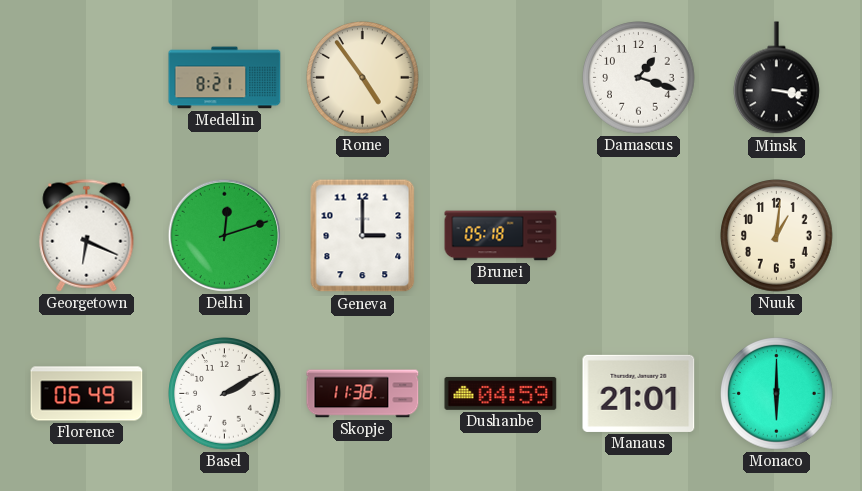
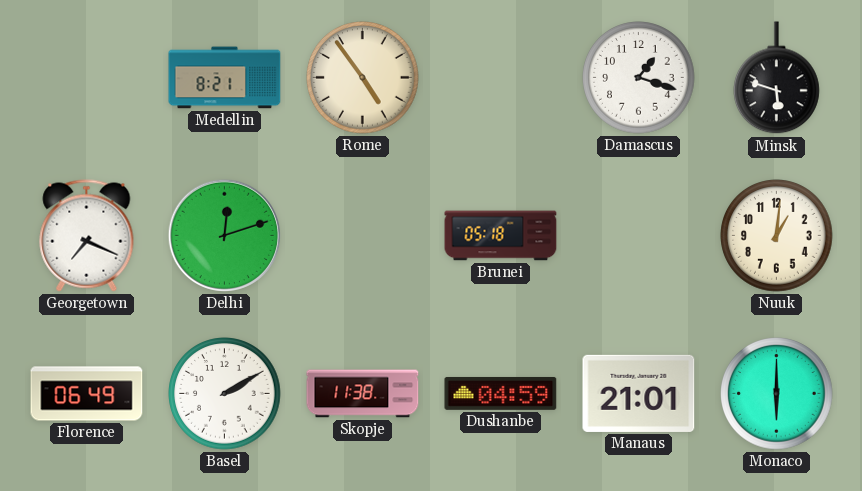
Minsk: 3:17 -> 5:48
Georgetown: 6:19 -> 7:19
Geneva: 3:00 -> none
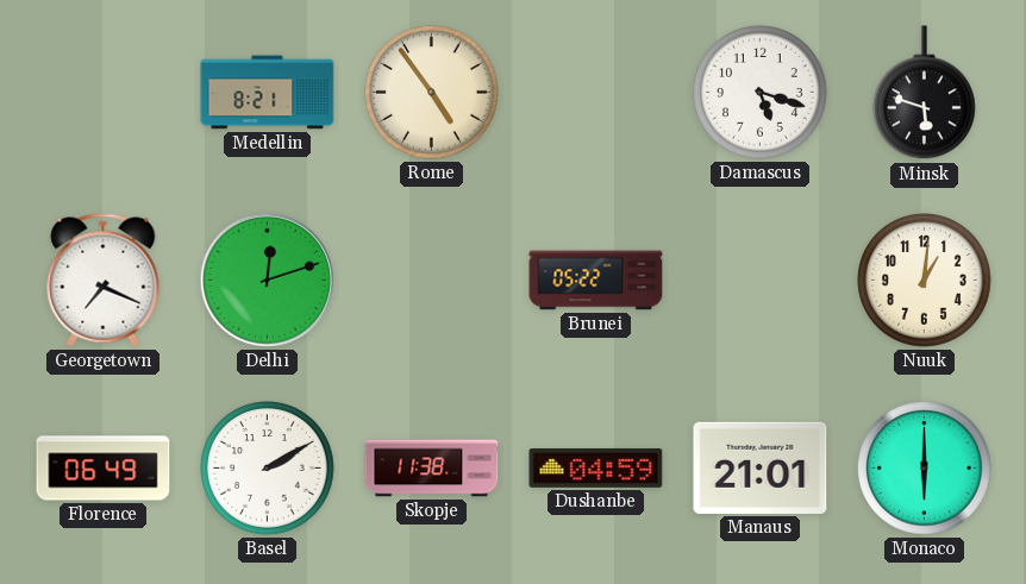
Damascus: 1:18 -> 5:18
Brunei: 05:18 -> 05:22
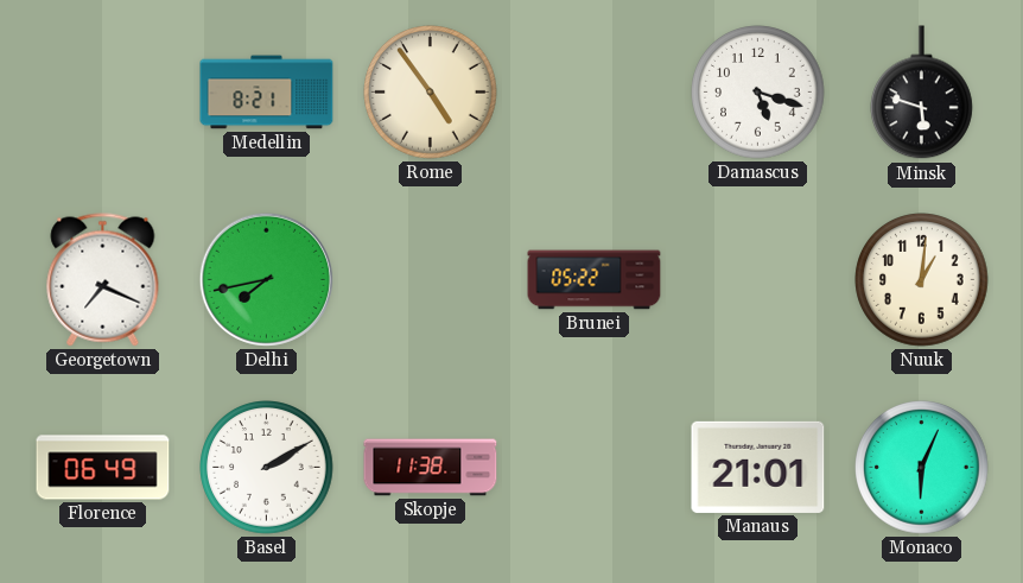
Delhi: 12:12 -> 7:43
Dushanbe: 04:59 -> none
Monaco: 6:00 -> 6:04
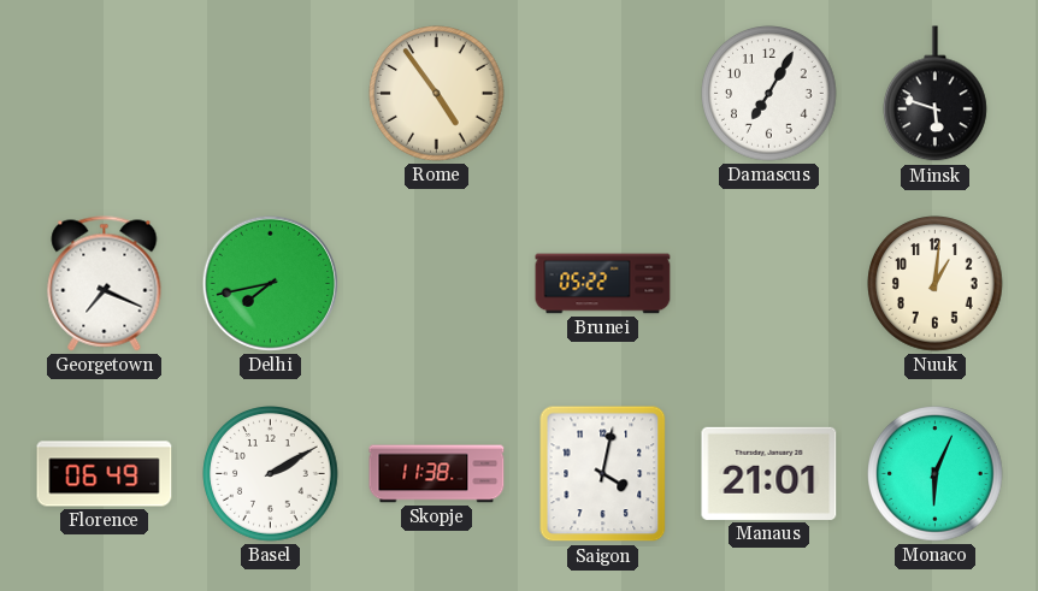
Medellin: 8:21 -> none
Damascus: 5:18 -> 7:05
Saigon: none -> 4:02
